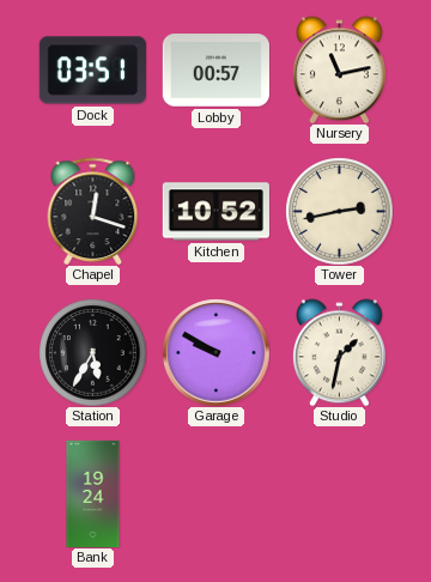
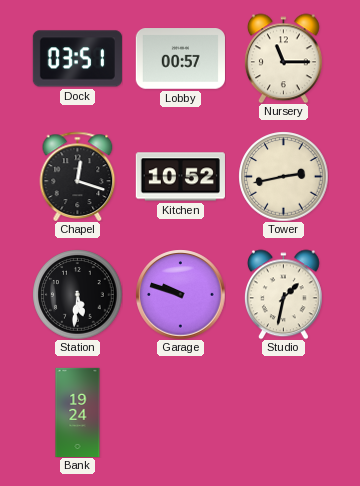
Nursery: 11:13 -> 11:15
Station: 5:35 -> 5:31
Garage: 9:50 -> 9:48
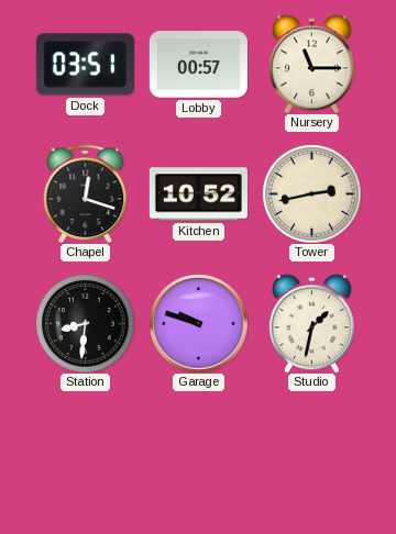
Station: 5:31 -> 8:31
Bank: 19:24 -> none
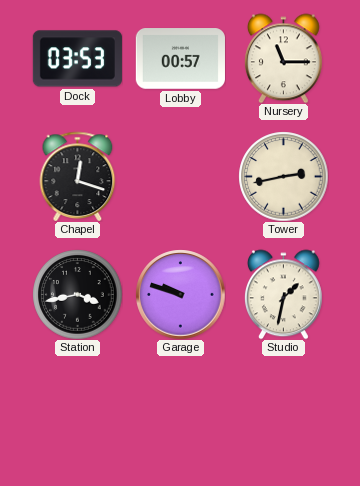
Dock: 03:51 -> 03:53
Kitchen: 10:52 -> none
Station: 8:31 -> 3:43
